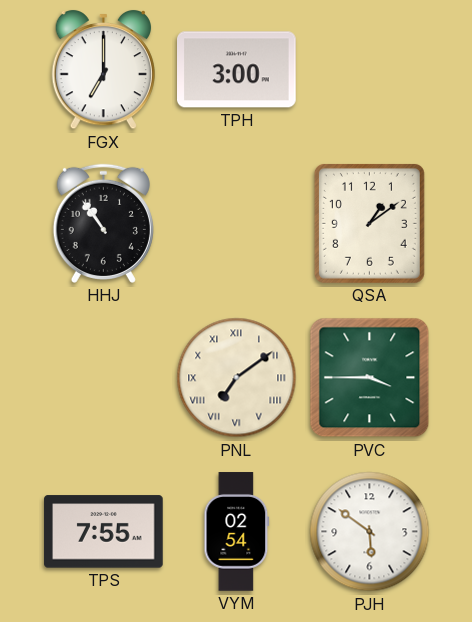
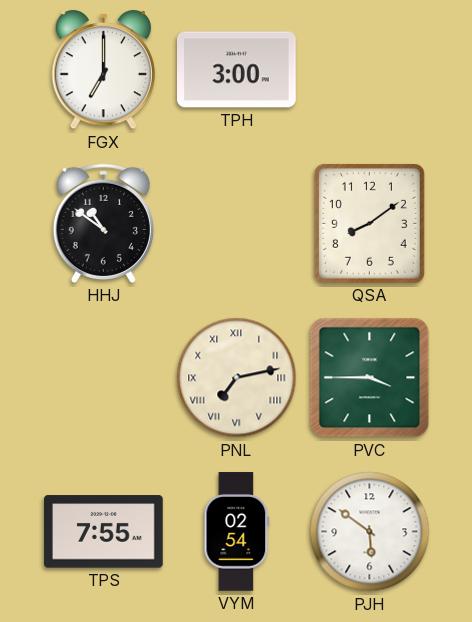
HHJ: 10:54 -> 10:51
QSA: 1:09 -> 8:09
PNL: 7:09 -> 7:13
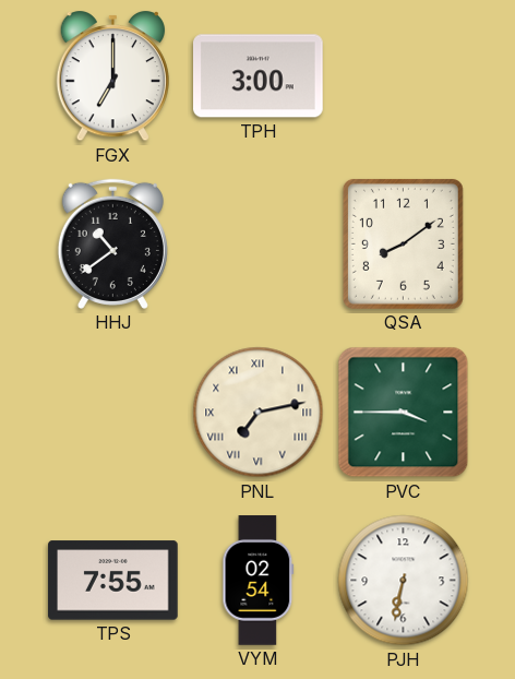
HHJ: 10:51 -> 10:39
PJH: 5:51 -> 6:32
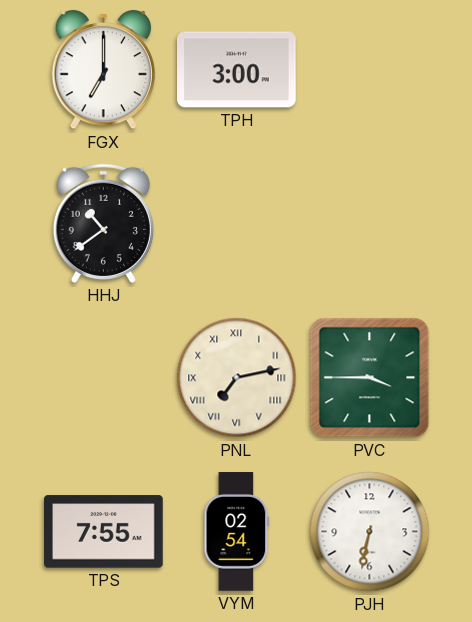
QSA: 8:09 -> none
